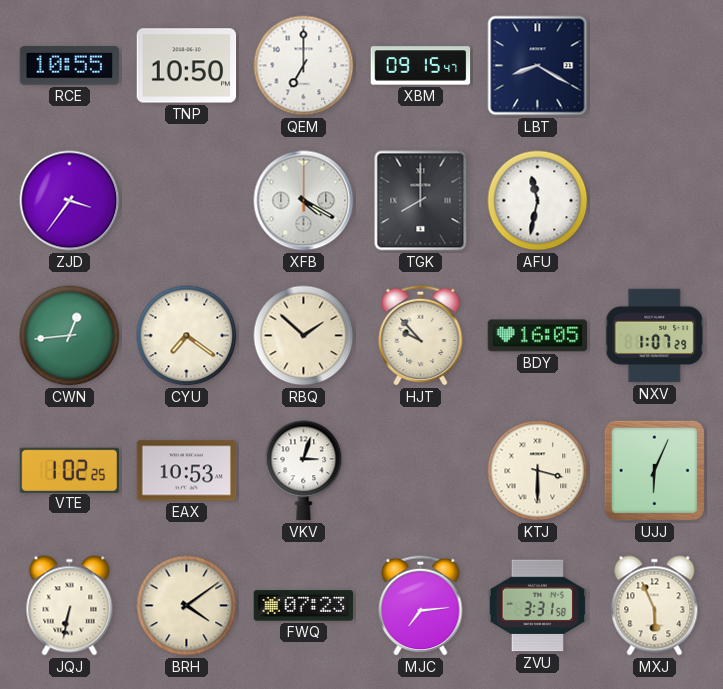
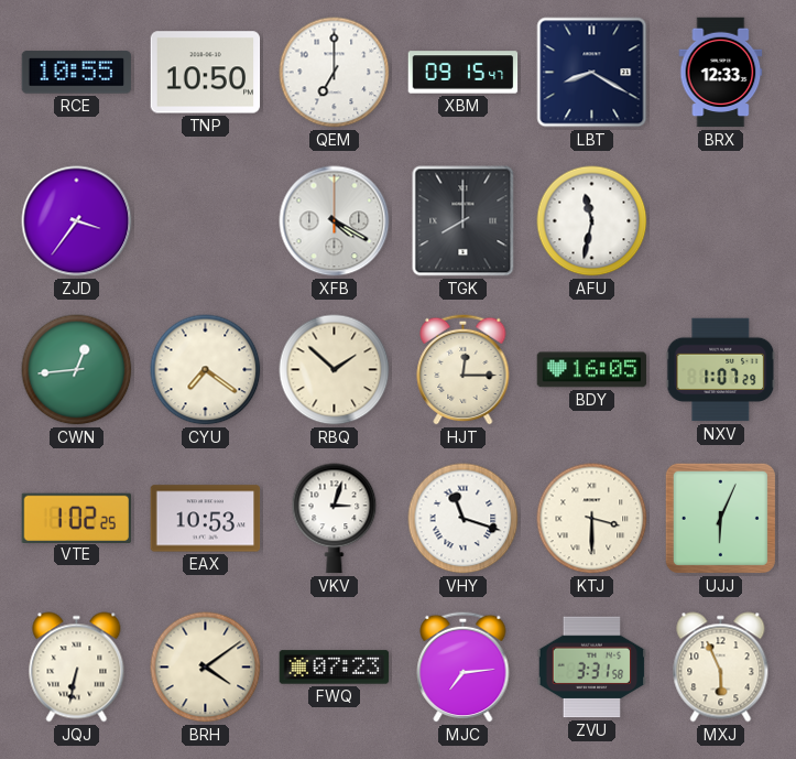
BRX: none -> 12:33
HJT: 9:53 -> 12:15
VHY: none -> 11:18
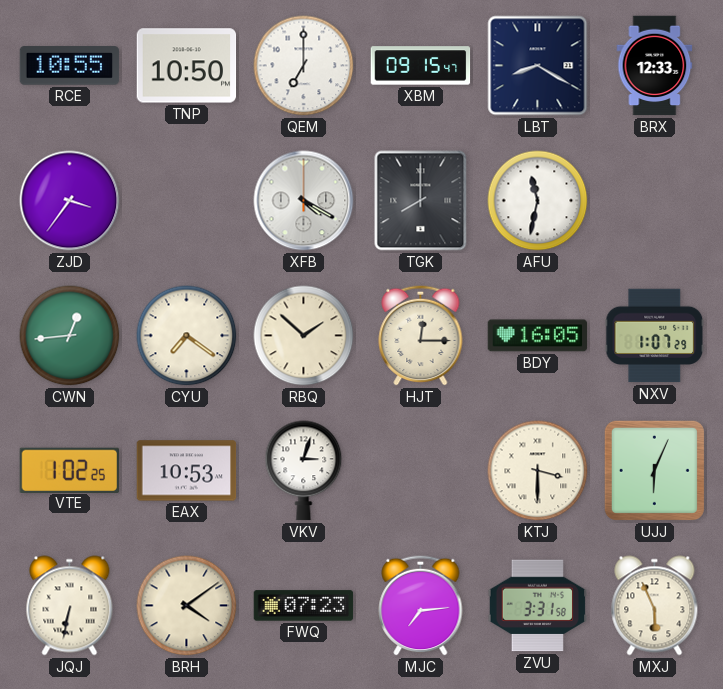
VHY: 11:18 -> none
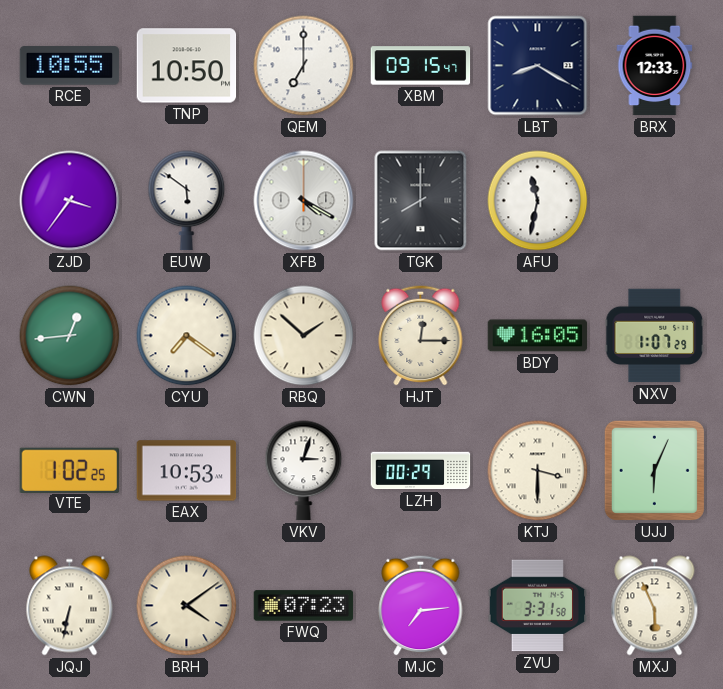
EUW: none -> 5:51
LZH: none -> 00:29
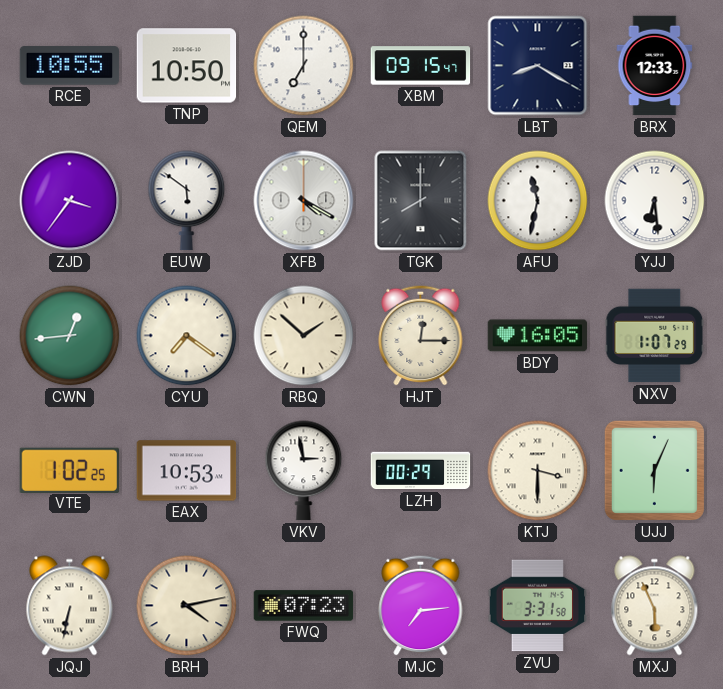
YJJ: none -> 6:29
VKV: 3:03 -> 2:58
BRH: 4:09 -> 4:13
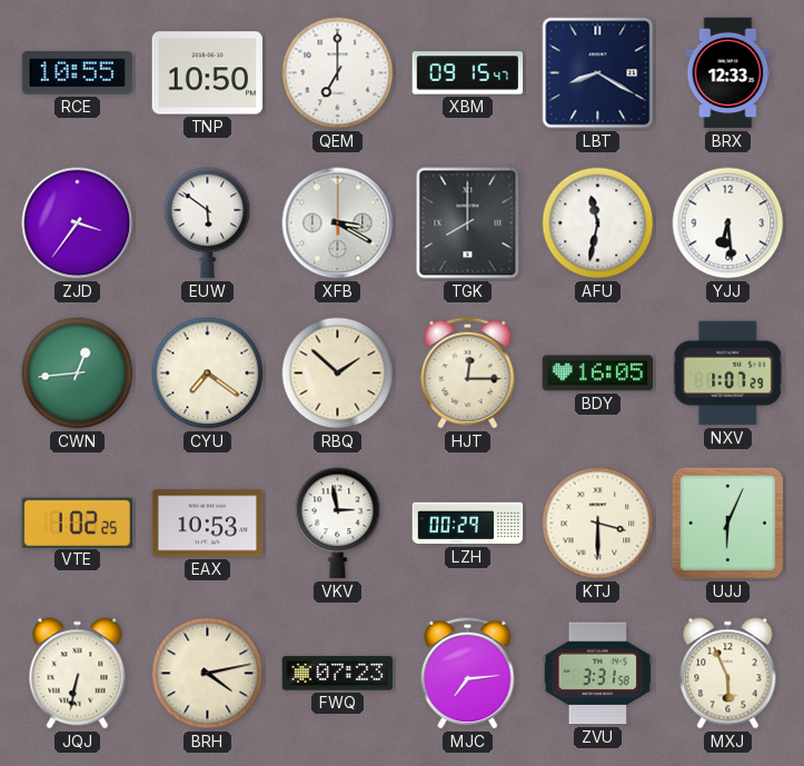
XFB: 4:20 -> 3:20
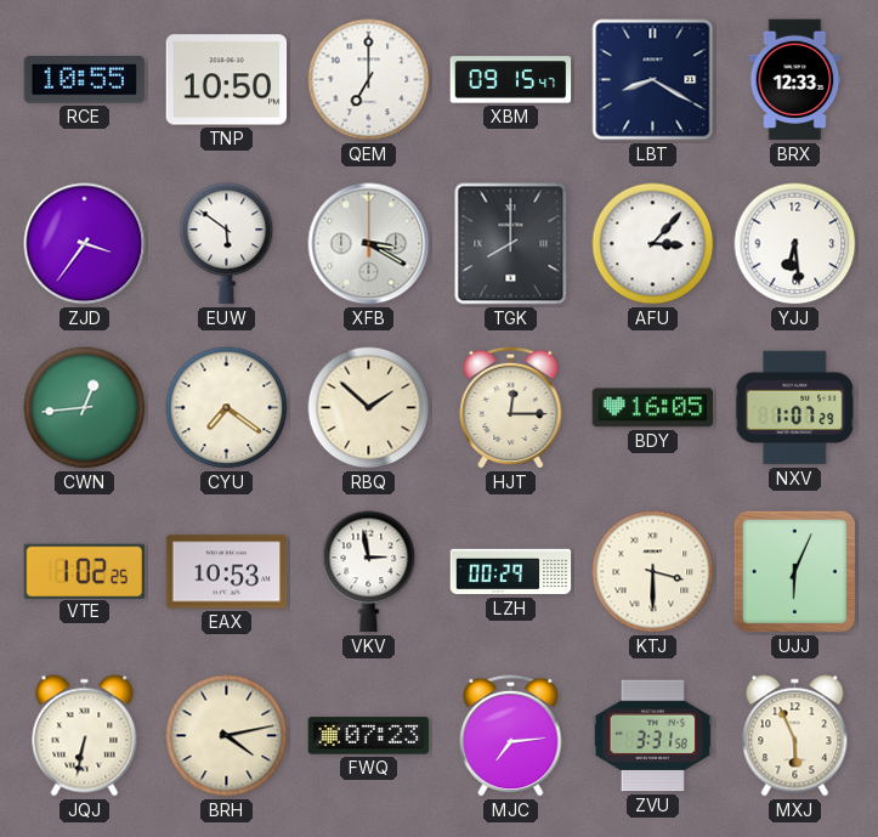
AFU: 11:32 -> 3:07
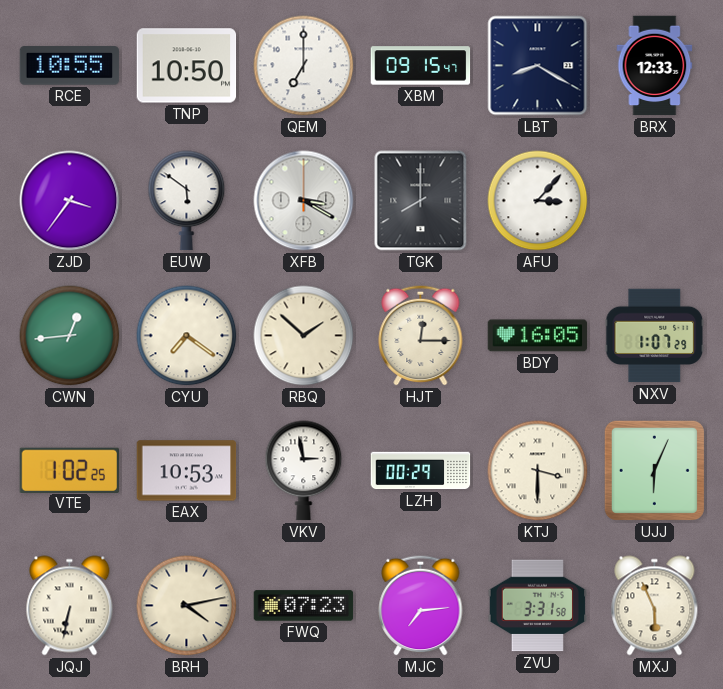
YJJ: 6:29 -> none
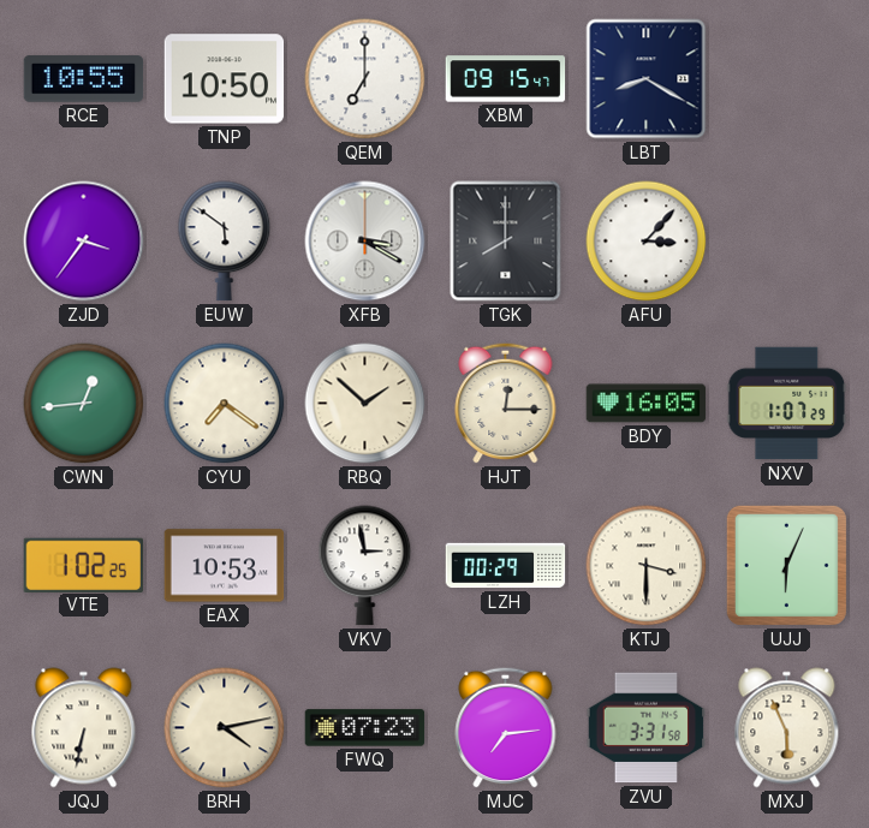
BRX: 12:33 -> none
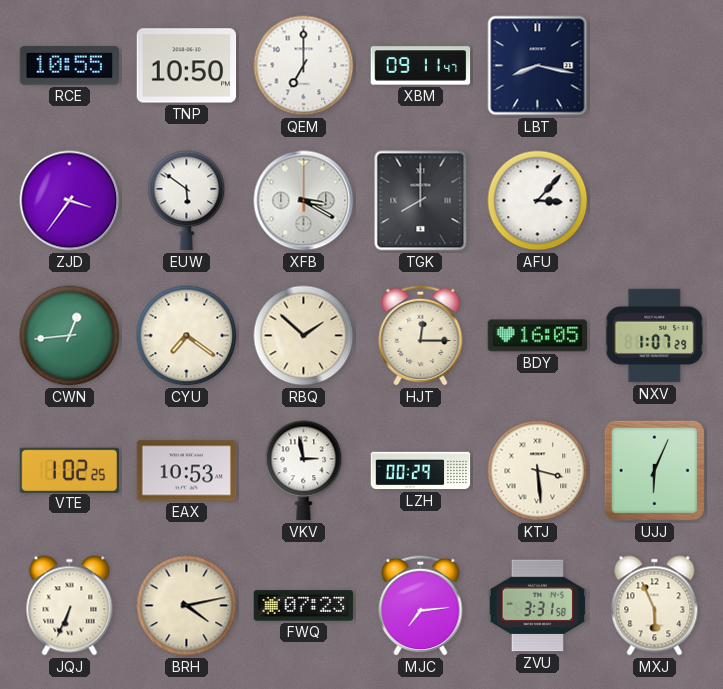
XBM: 09:15 -> 09:11
LBT: 8:20 -> 8:17
KTJ: 3:30 -> 3:29
JQJ: 6:32 -> 6:34
